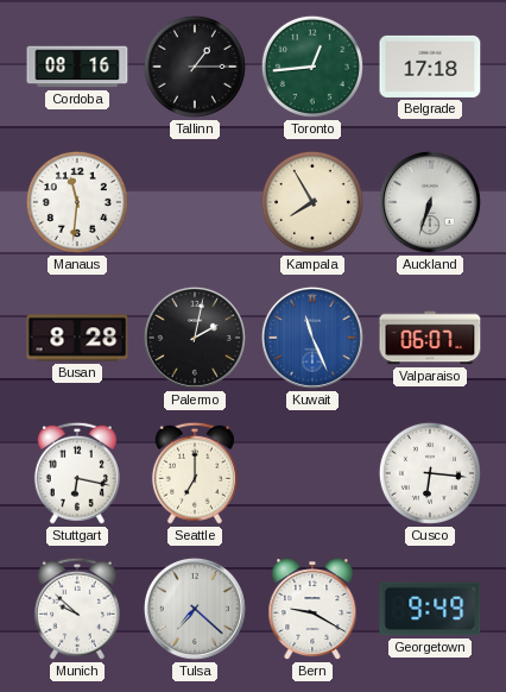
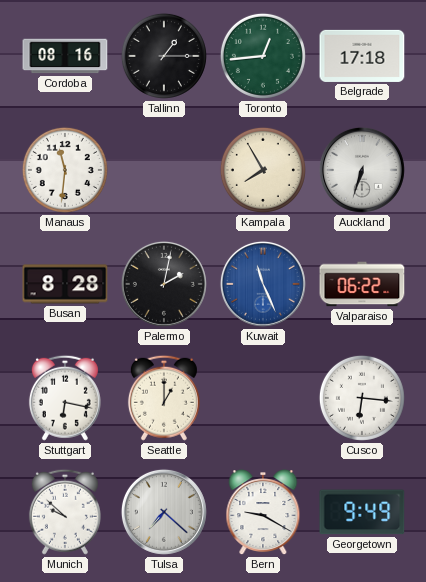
Valparaiso: 06:07 -> 06:22
Seattle: 7:00 -> 1:00
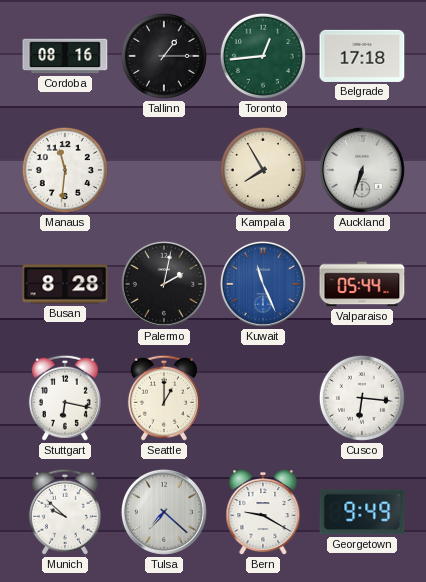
Valparaiso: 06:22 -> 05:44
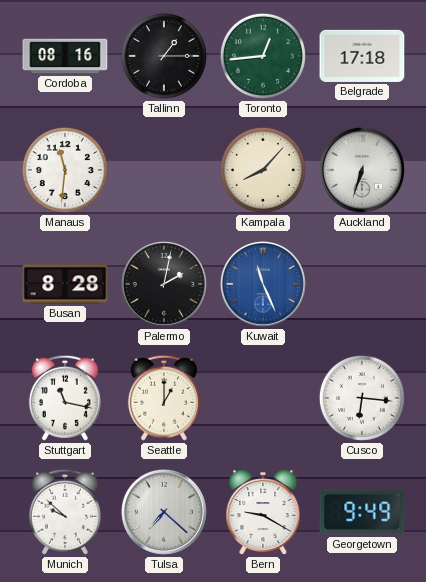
Kampala: 7:55 -> 8:07
Valparaiso: 05:44 -> none
Stuttgart: 6:17 -> 11:17
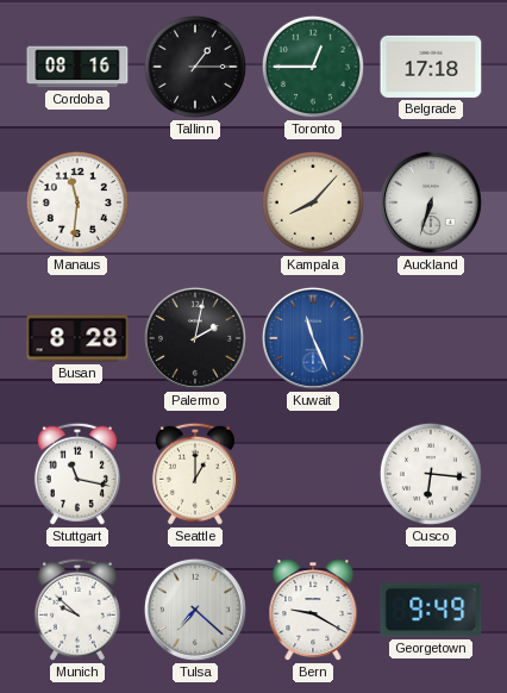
Toronto: 12:44 -> 12:45
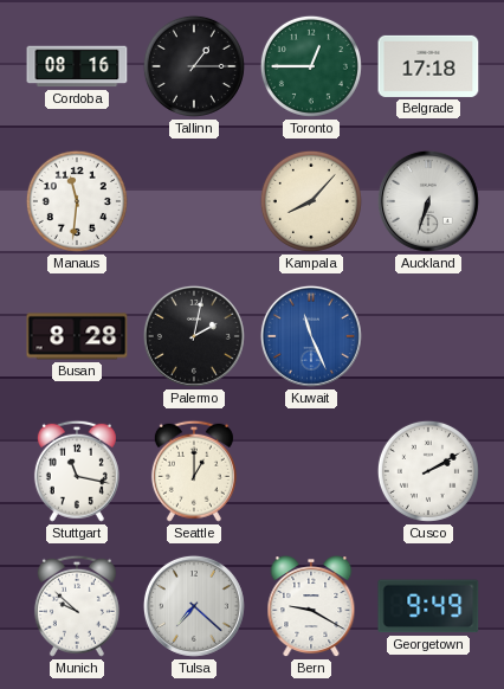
Cusco: 6:16 -> 2:10
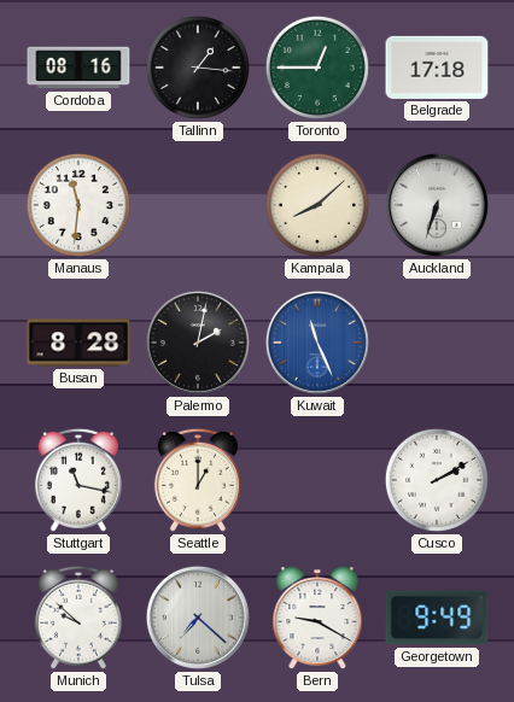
Tallinn: 1:15 -> 1:16
Kampala: 8:07 -> 8:08
